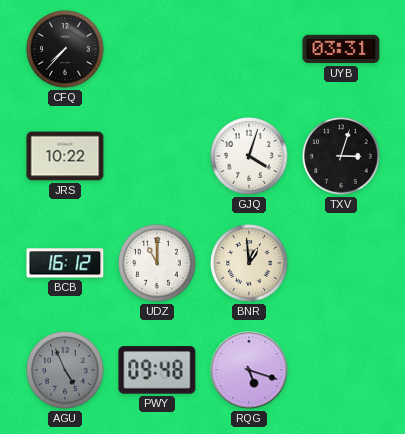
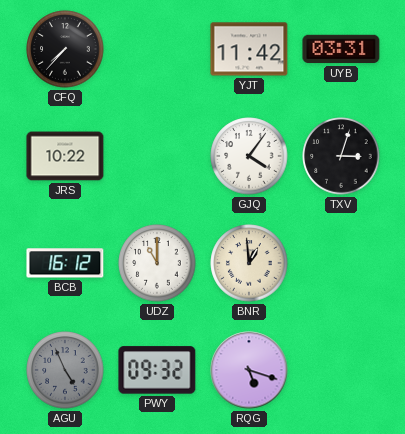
YJT: none -> 11:42
GJQ: 4:03 -> 4:06
PWY: 09:48 -> 09:32
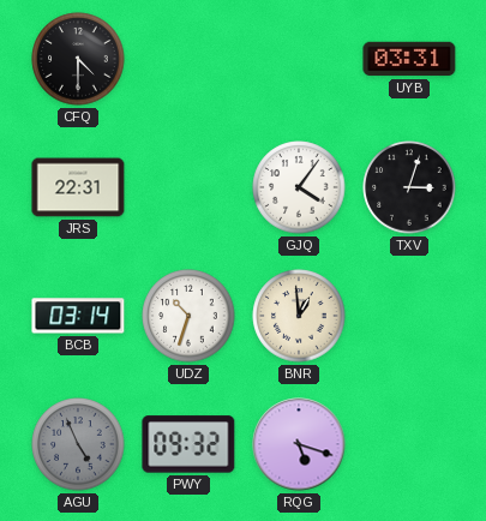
CFQ: 7:37 -> 4:30
YJT: 11:42 -> none
JRS: 10:22 -> 22:31
BCB: 16:12 -> 03:14
UDZ: 11:00 -> 10:33
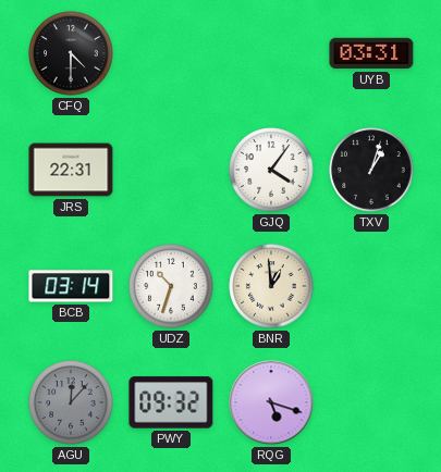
TXV: 3:03 -> 1:03
AGU: 4:56 -> 12:07
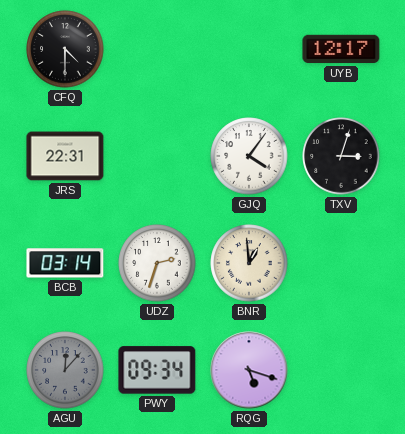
UYB: 03:31 -> 12:17
TXV: 1:03 -> 3:03
UDZ: 10:33 -> 2:33
PWY: 09:32 -> 09:34
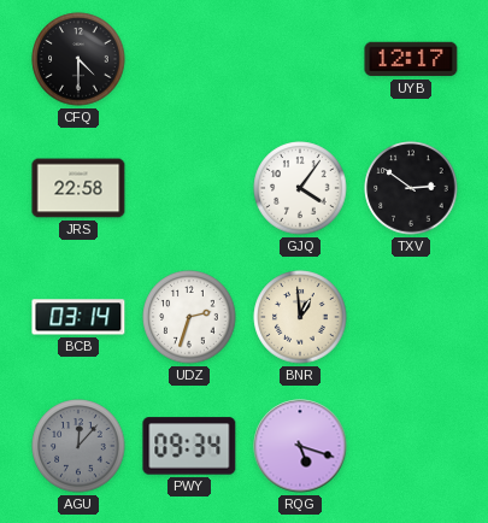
JRS: 22:31 -> 22:58
TXV: 3:03 -> 2:51
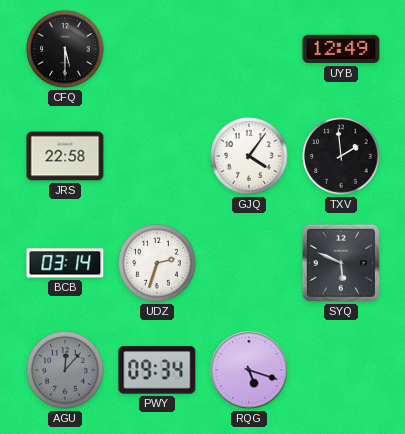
CFQ: 4:30 -> 5:30
UYB: 12:17 -> 12:49
TXV: 2:51 -> 1:59
BNR: 12:59 -> none
SYQ: none -> 5:49
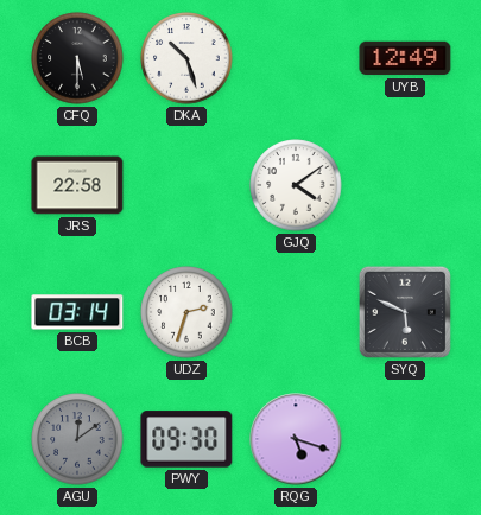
DKA: none -> 10:27
GJQ: 4:06 -> 4:09
TXV: 1:59 -> none
AGU: 12:07 -> 12:09
PWY: 09:34 -> 09:30
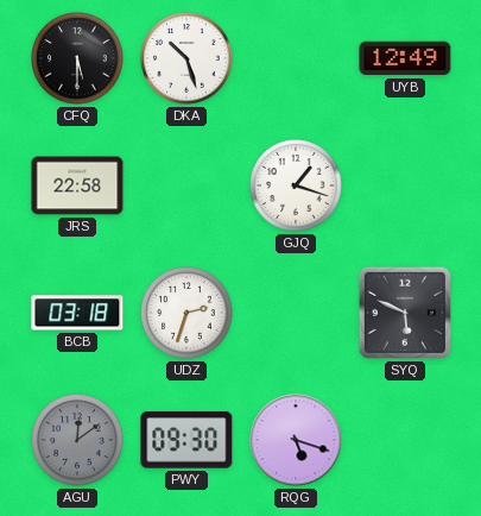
GJQ: 4:09 -> 1:18
BCB: 03:14 -> 03:18
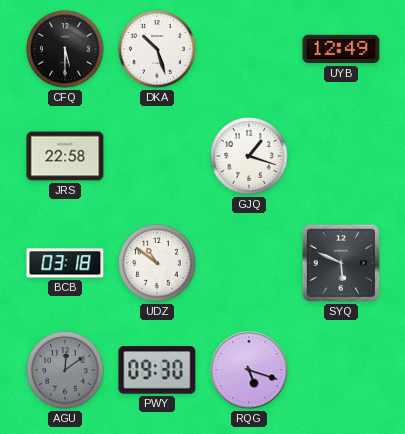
UDZ: 2:33 -> 10:51
